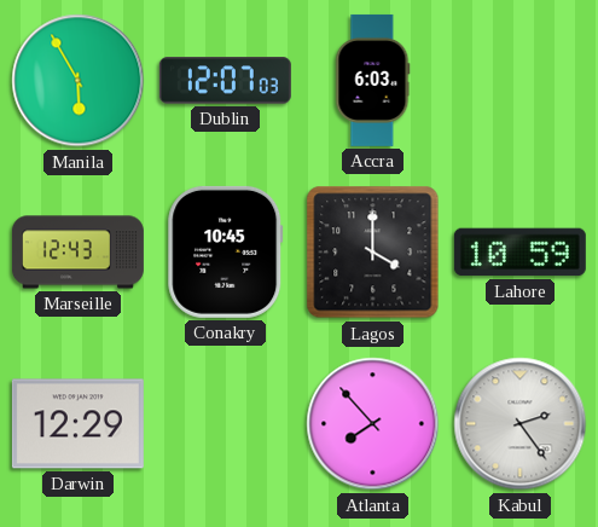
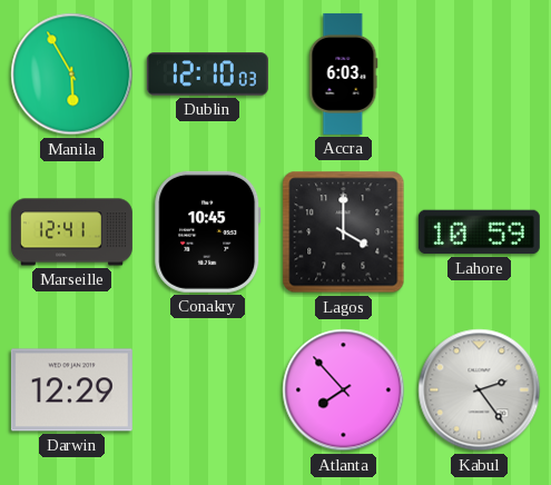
Dublin: 12:07 -> 12:10
Marseille: 12:43 -> 12:41
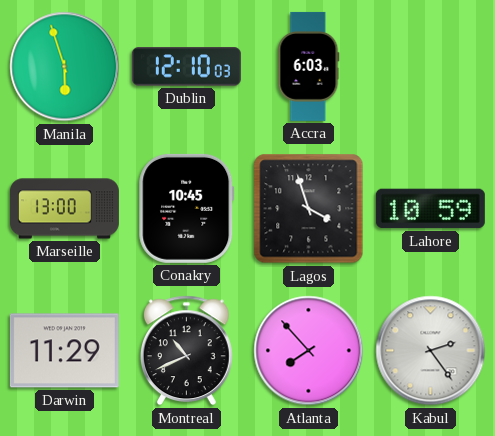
Manila: 5:55 -> 5:57
Marseille: 12:41 -> 13:00
Lagos: 4:00 -> 3:57
Darwin: 12:29 -> 11:29
Montreal: none -> 10:41
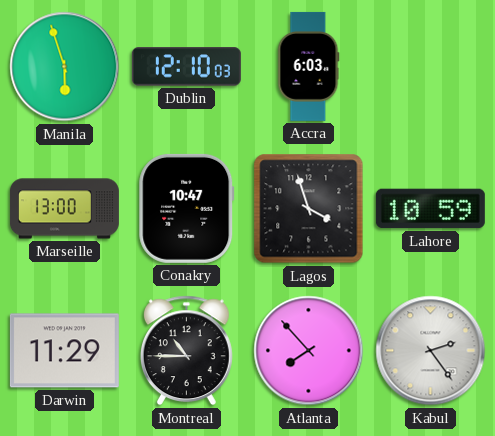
Conakry: 10:45 -> 10:47
Montreal: 10:41 -> 10:45
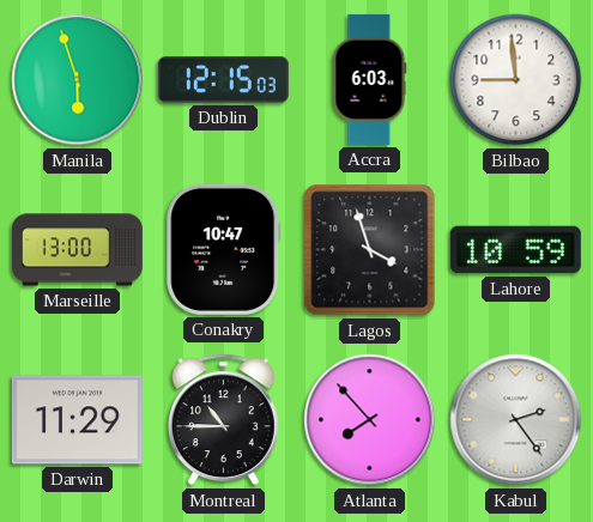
Dublin: 12:10 -> 12:15
Bilbao: none -> 8:59
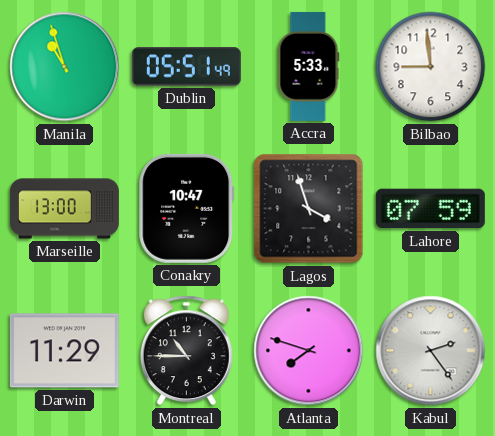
Manila: 5:57 -> 10:57
Dublin: 12:15 -> 05:51
Accra: 6:03 -> 5:33
Lahore: 10:59 -> 07:59
Atlanta: 7:53 -> 7:48
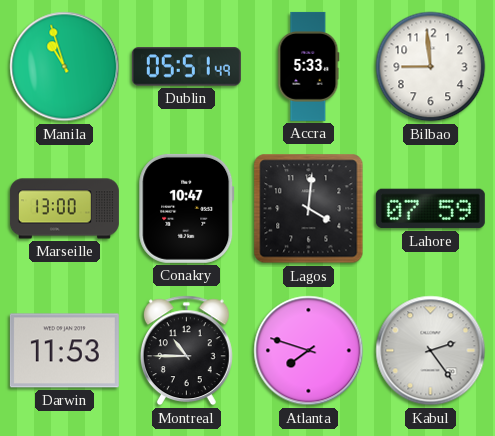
Lagos: 3:57 -> 4:01
Darwin: 11:29 -> 11:53
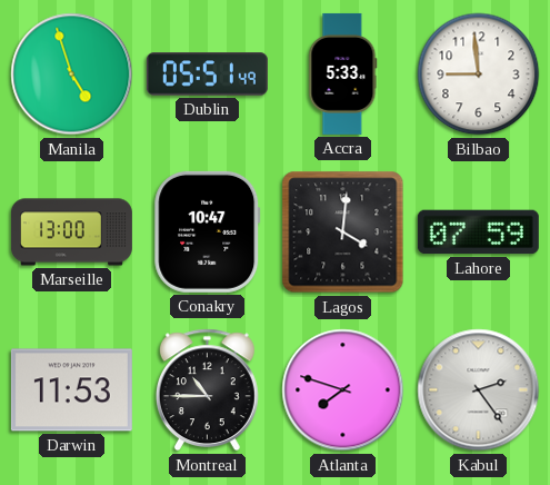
Manila: 10:57 -> 4:57
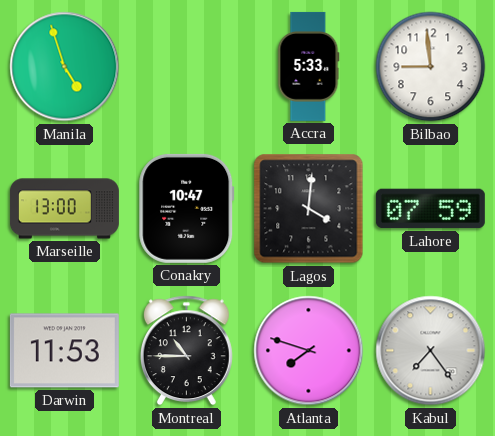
Dublin: 05:51 -> none
Kabul: 2:24 -> 7:24
